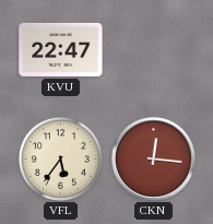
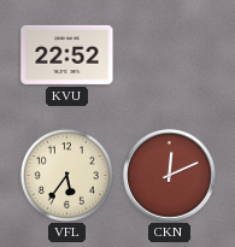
KVU: 22:47 -> 22:52
CKN: 12:16 -> 12:11
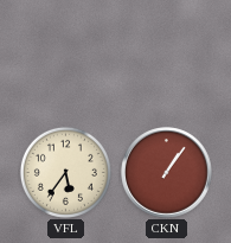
KVU: 22:52 -> none
CKN: 12:11 -> 1:06
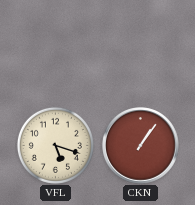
VFL: 5:36 -> 5:18
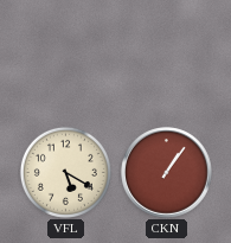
VFL: 5:18 -> 5:20
